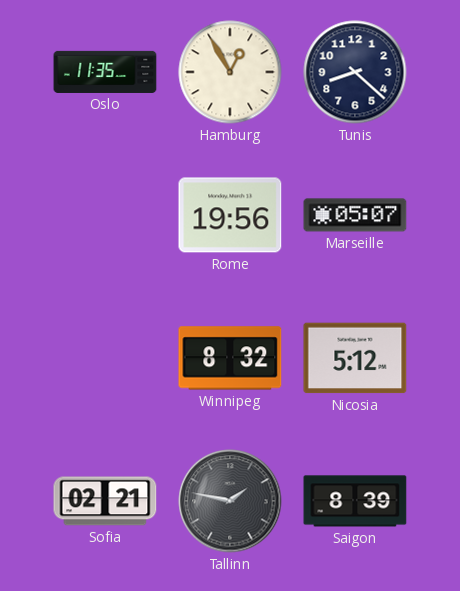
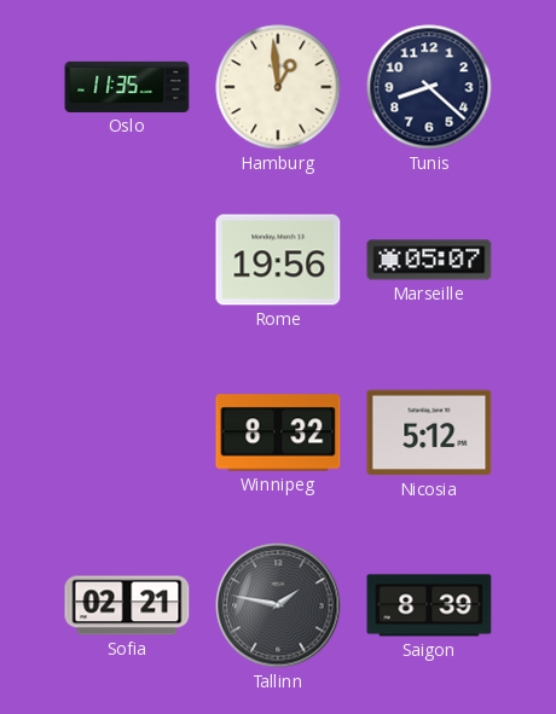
Hamburg: 12:55 -> 12:59
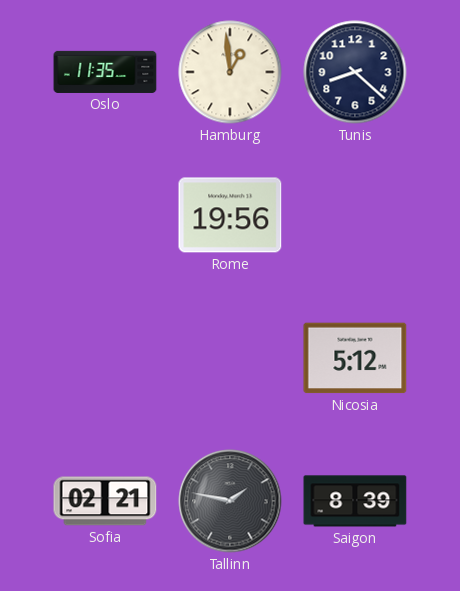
Marseille: 05:07 -> none
Winnipeg: 8:32 -> none
